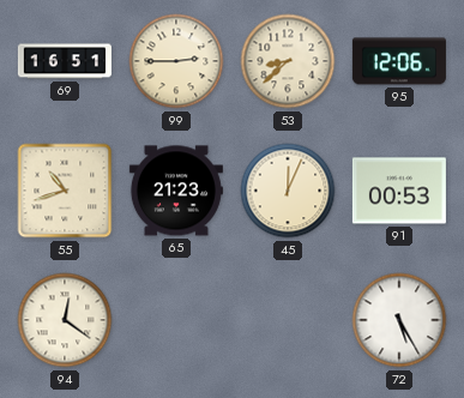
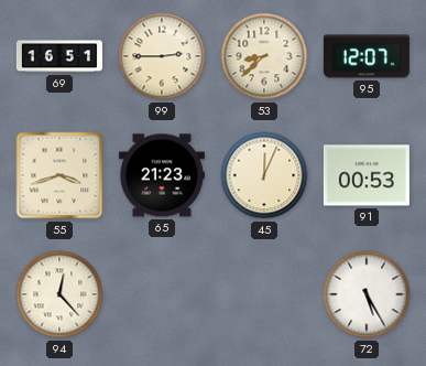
95: 12:06 -> 12:07
55: 10:42 -> 3:42
94: 12:21 -> 12:23
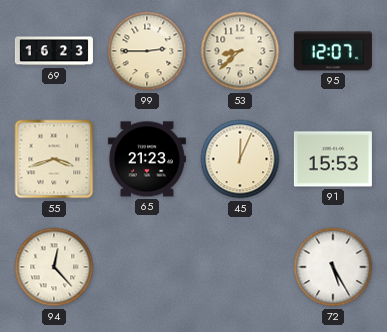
69: 16:51 -> 16:23
91: 00:53 -> 15:53
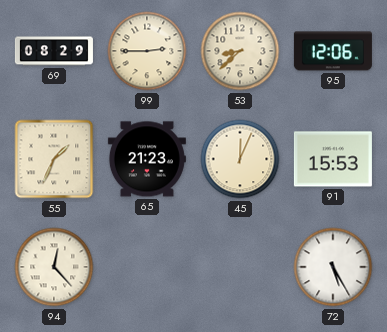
69: 16:23 -> 08:29
95: 12:07 -> 12:06
55: 3:42 -> 1:34
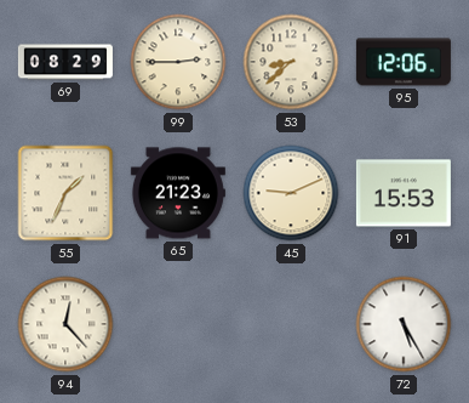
45: 12:04 -> 9:11
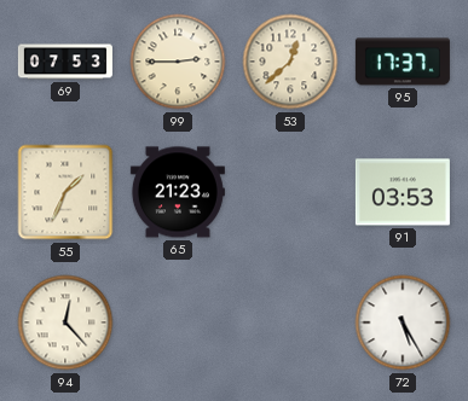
69: 08:29 -> 07:53
53: 8:38 -> 12:38
95: 12:06 -> 17:37
45: 9:11 -> none
91: 15:53 -> 03:53
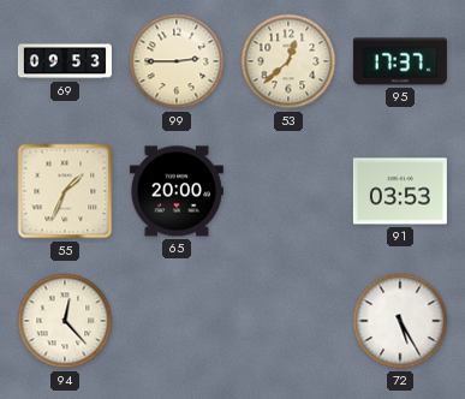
69: 07:53 -> 09:53
65: 21:23 -> 20:00
